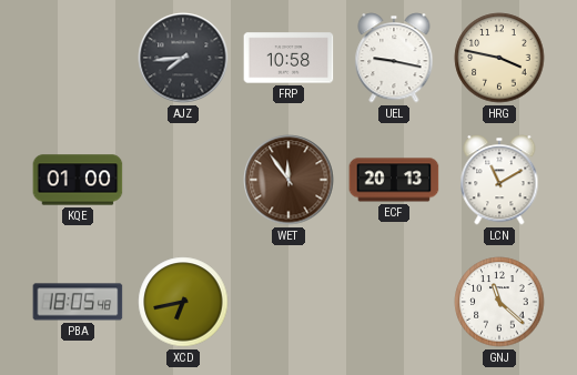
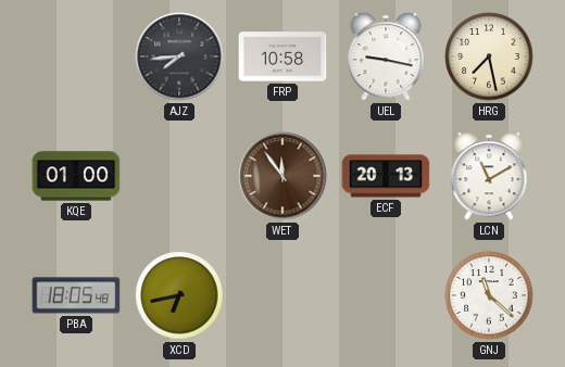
HRG: 3:47 -> 7:28
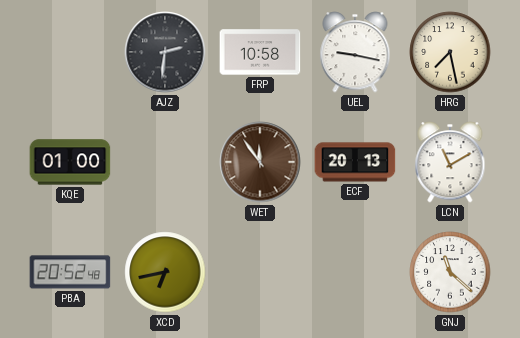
AJZ: 7:44 -> 2:31
PBA: 18:05 -> 20:52
